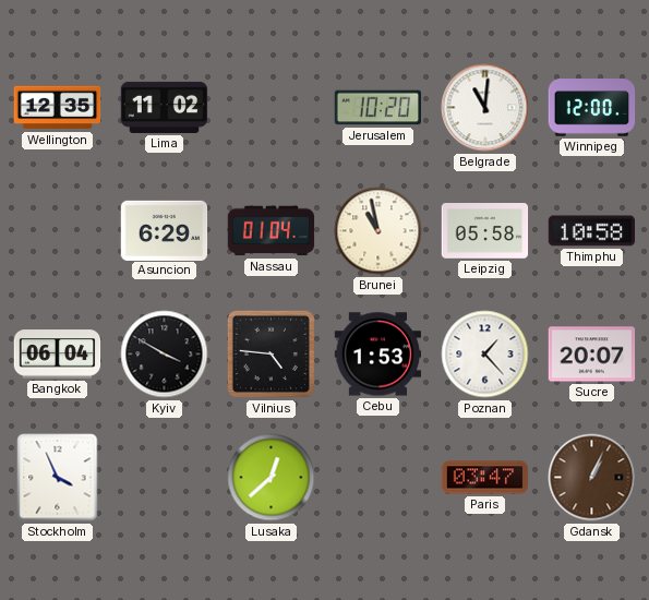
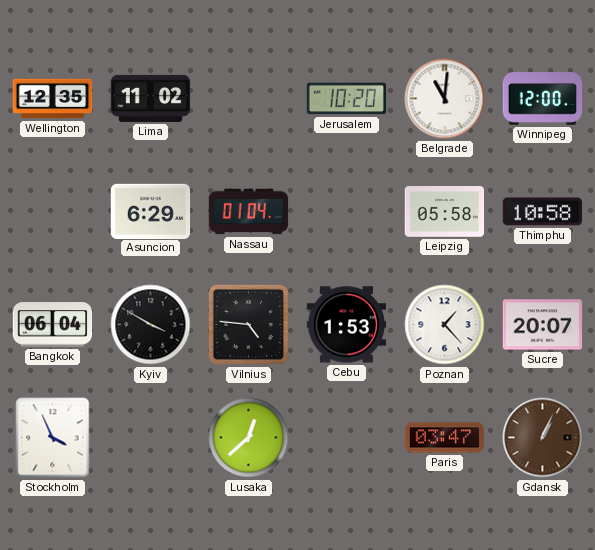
Brunei: 10:58 -> none
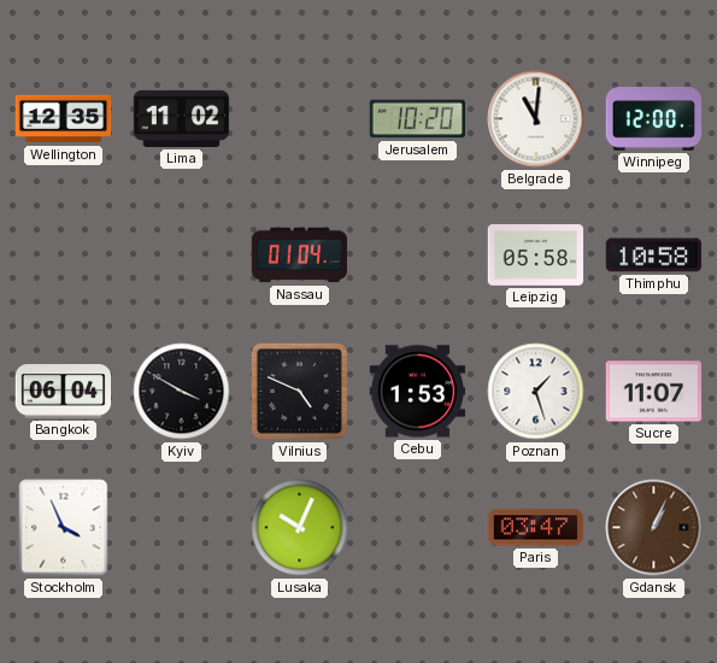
Asuncion: 6:29 -> none
Vilnius: 4:46 -> 4:49
Poznan: 1:23 -> 1:27
Sucre: 20:07 -> 11:07
Lusaka: 12:38 -> 10:04
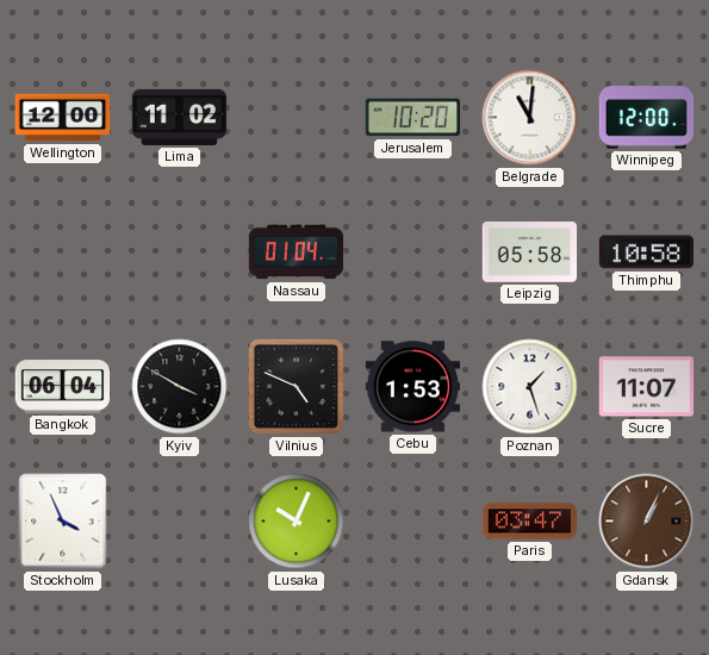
Wellington: 12:35 -> 12:00
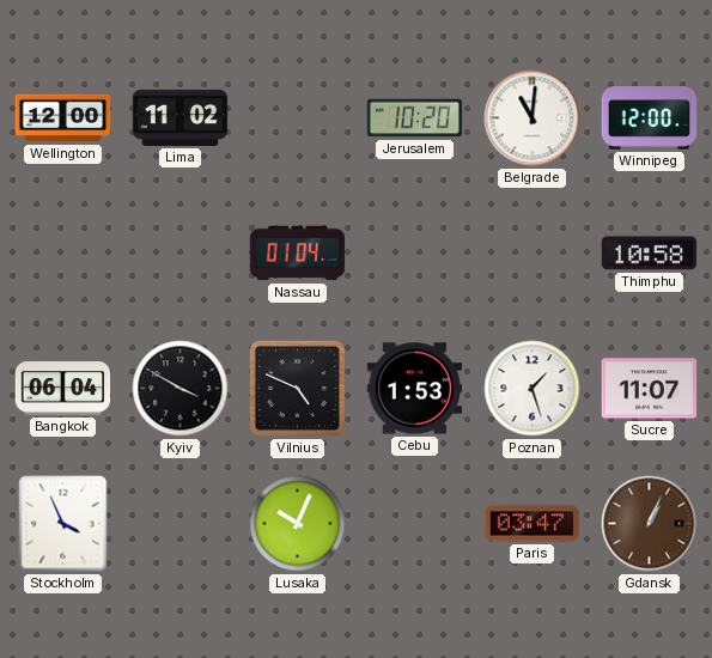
Leipzig: 05:58 -> none
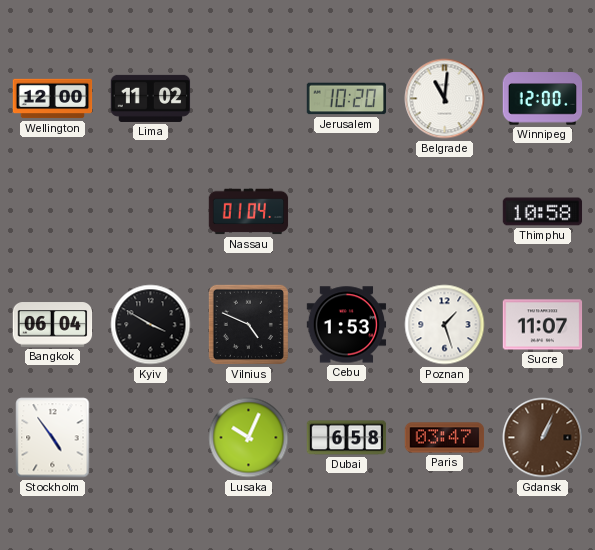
Stockholm: 3:56 -> 4:54
Dubai: none -> 6:58
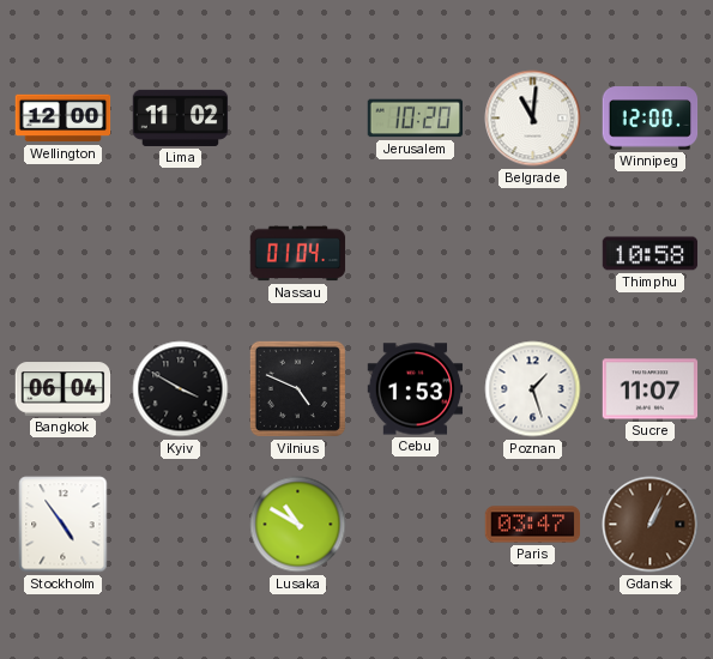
Lusaka: 10:04 -> 10:50
Dubai: 6:58 -> none
